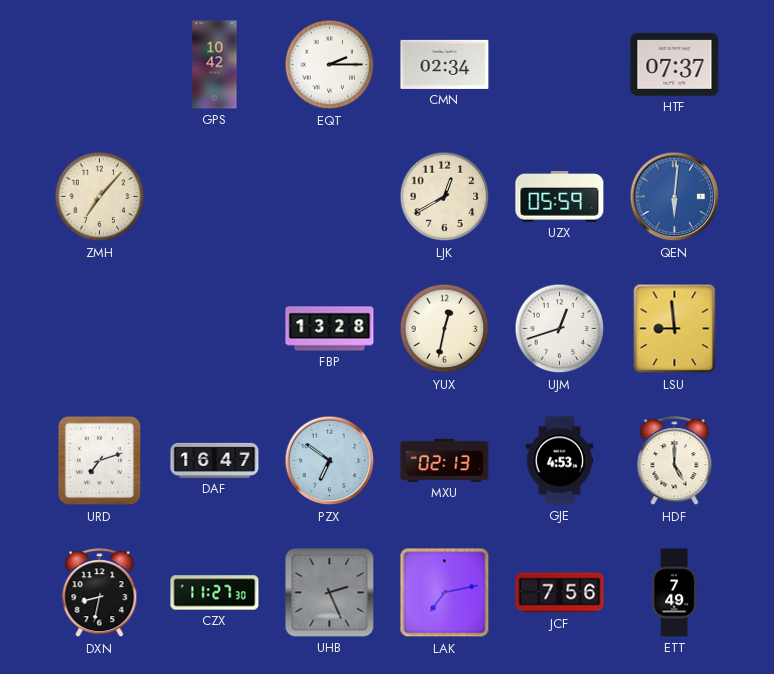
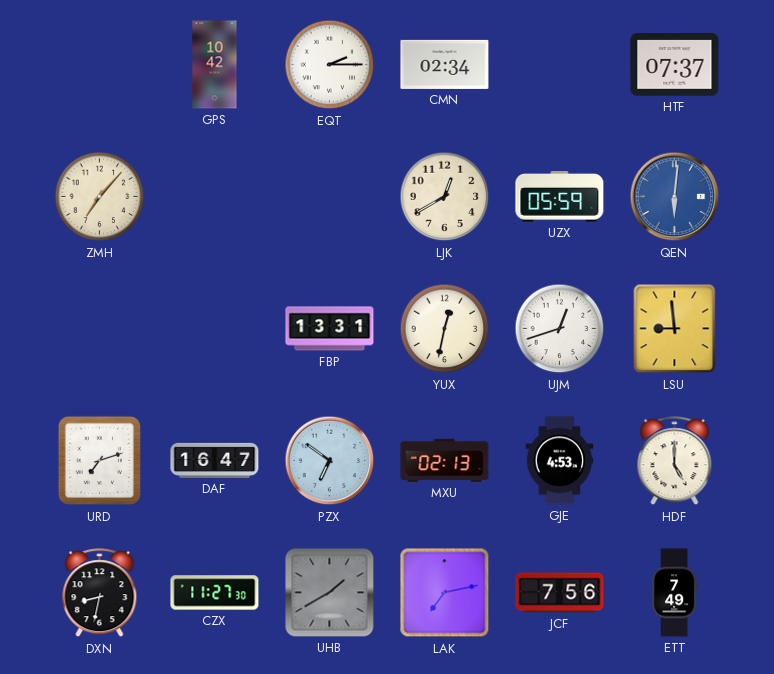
FBP: 13:28 -> 13:31
UHB: 2:26 -> 1:40
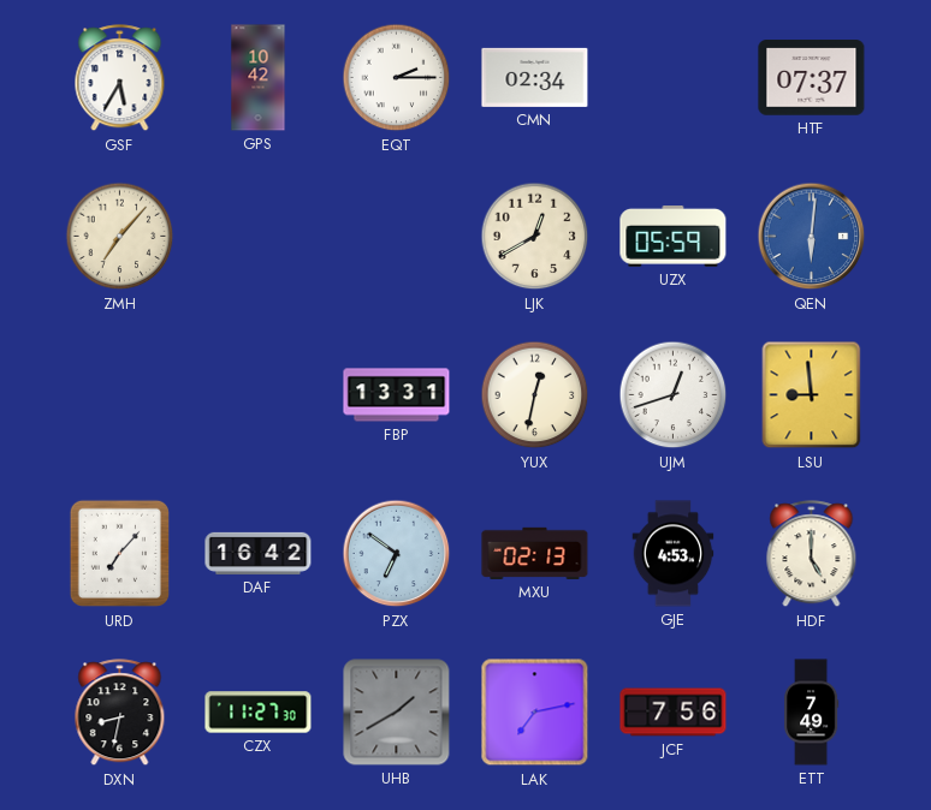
GSF: none -> 5:35
URD: 7:12 -> 7:07
DAF: 16:47 -> 16:42
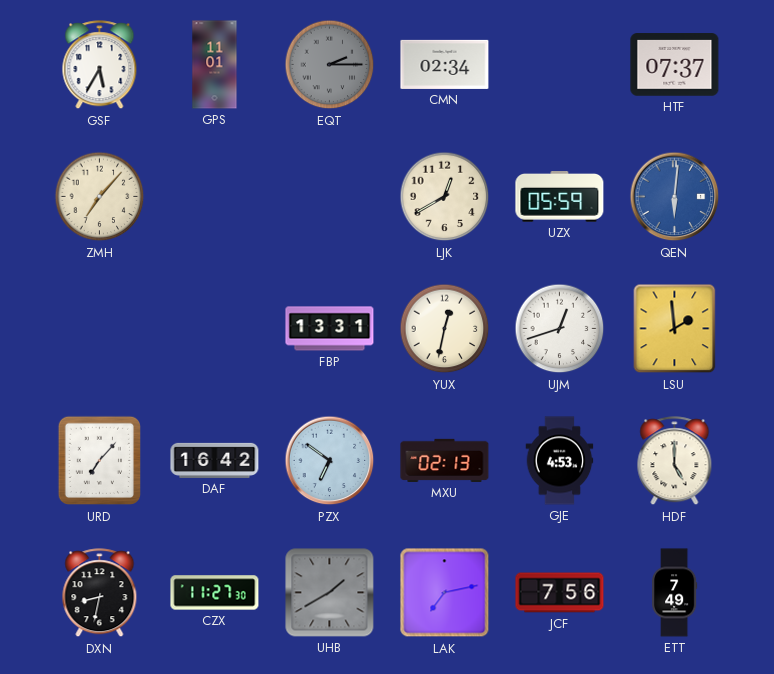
GPS: 10:42 -> 11:01
EQT dial: white -> grey
LSU: 8:59 -> 1:59
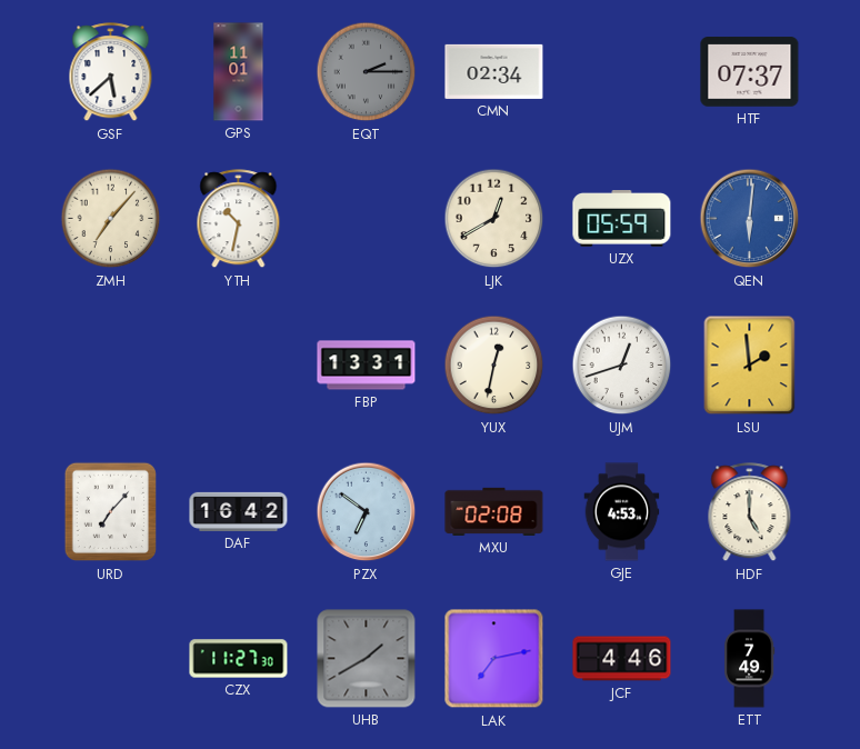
GSF: 5:35 -> 5:38
YTH: none -> 10:32
MXU: 02:13 -> 02:08
DXN: 8:32 -> none
JCF: 7:56 -> 4:46
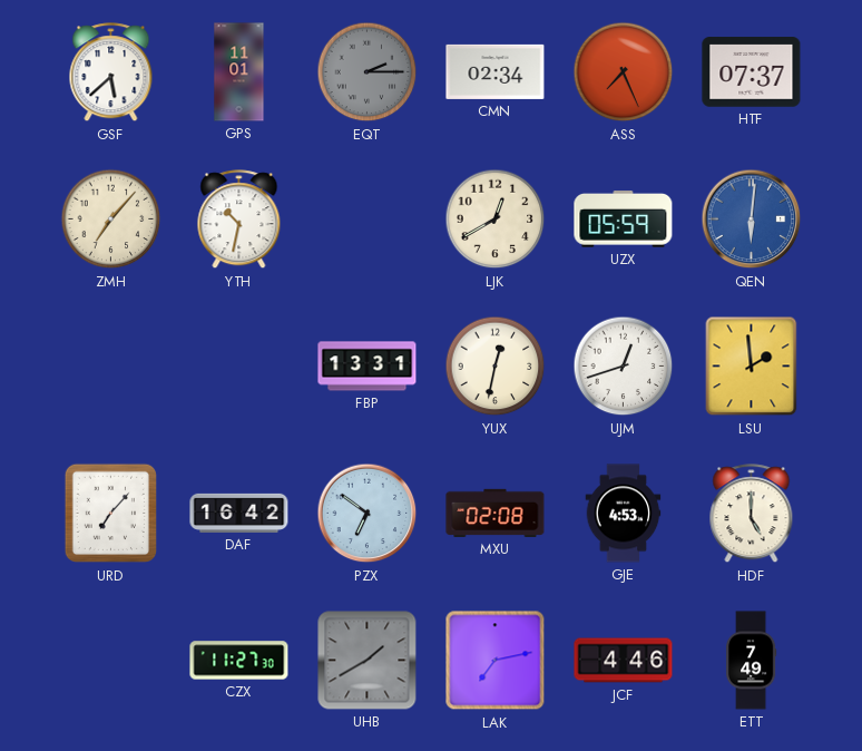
ASS: none -> 7:26
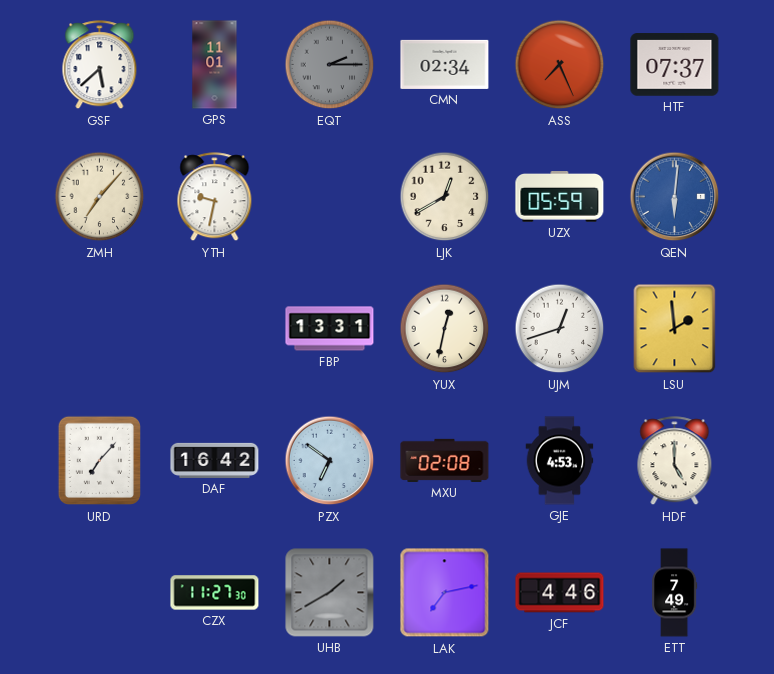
YTH: 10:32 -> 9:32
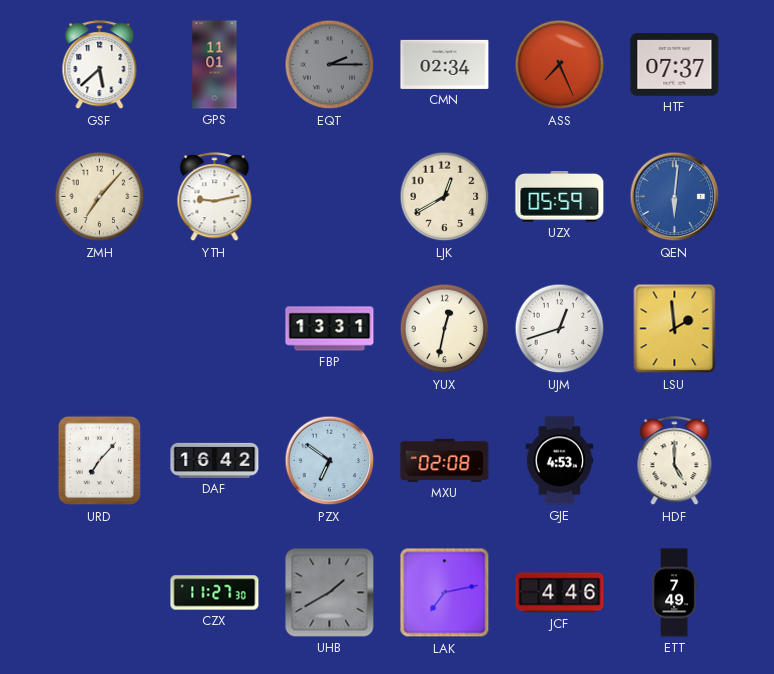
YTH: 9:32 -> 9:13
